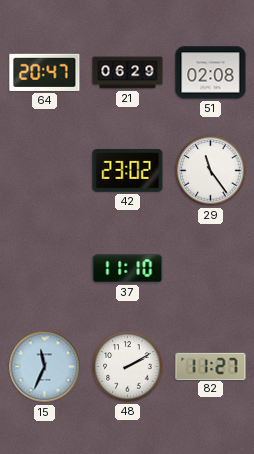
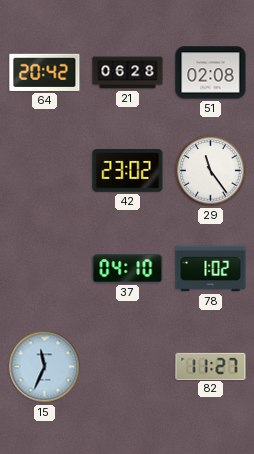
64: 20:47 -> 20:42
21: 06:29 -> 06:28
37: 11:10 -> 04:10
78: none -> 1:02
48: 2:10 -> none
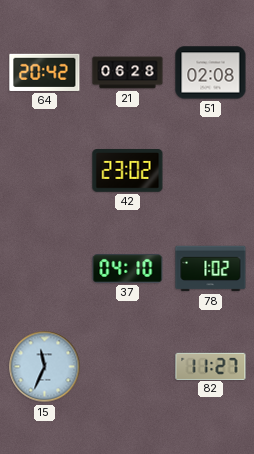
29: 11:24 -> none
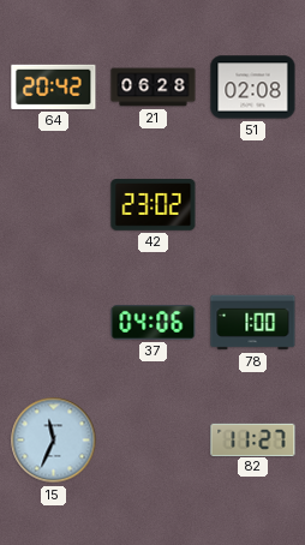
37: 04:10 -> 04:06
78: 1:02 -> 1:00
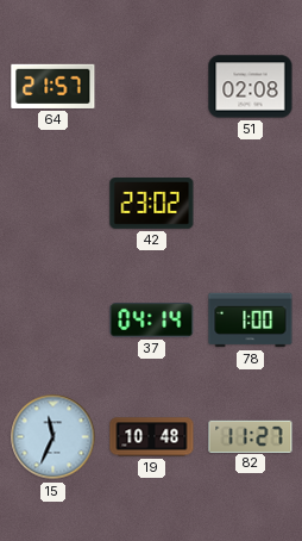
64: 20:42 -> 21:57
21: 06:28 -> none
37: 04:06 -> 04:14
19: none -> 10:48
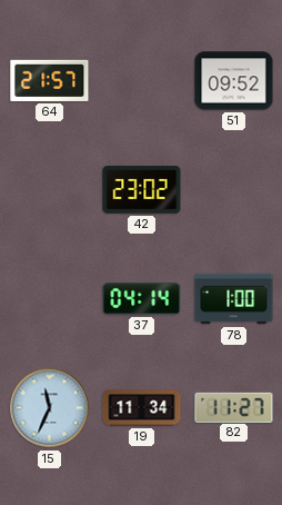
51: 02:08 -> 09:52
19: 10:48 -> 11:34
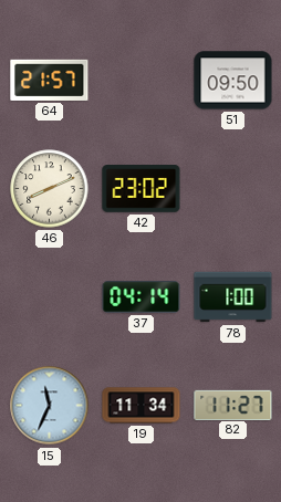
51: 09:52 -> 09:50
46: none -> 8:11
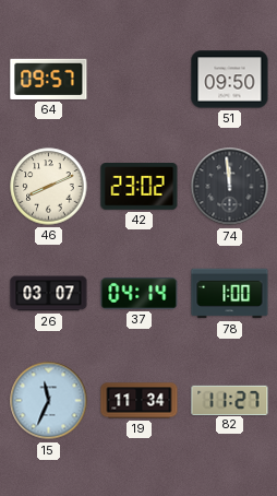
64: 21:57 -> 09:57
74: none -> 11:59
26: none -> 03:07
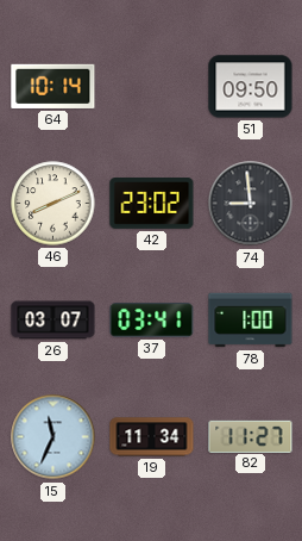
64: 09:57 -> 10:14
74: 11:59 -> 8:59
37: 04:14 -> 03:41
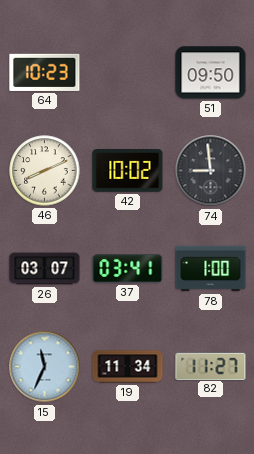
64: 10:14 -> 10:23
42: 23:02 -> 10:02
